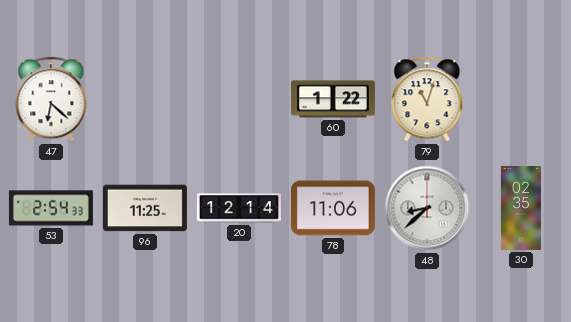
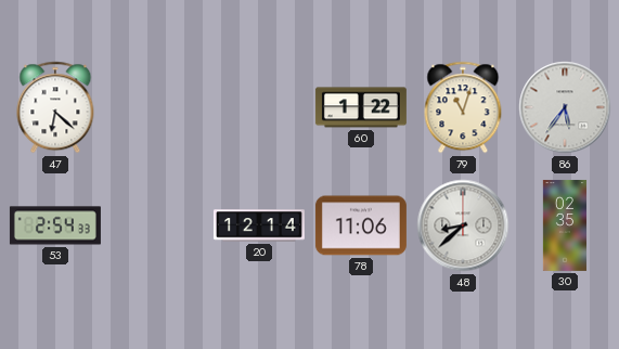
86: none -> 5:36
96: 11:25 -> none
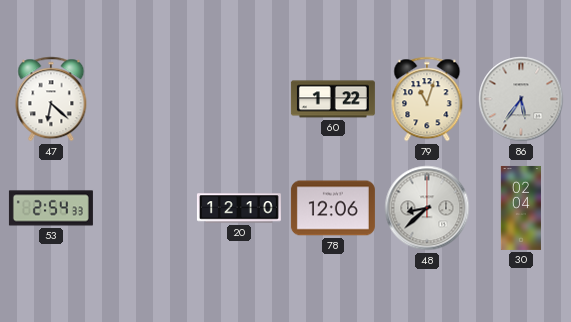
20: 12:14 -> 12:10
78: 11:06 -> 12:06
30: 02:35 -> 02:04
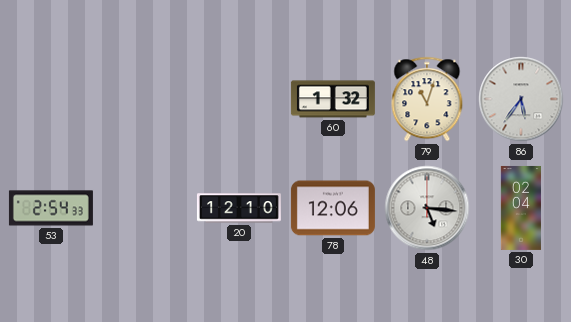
47: 6:22 -> none
60: 1:22 -> 1:32
48: 8:38 -> 5:16
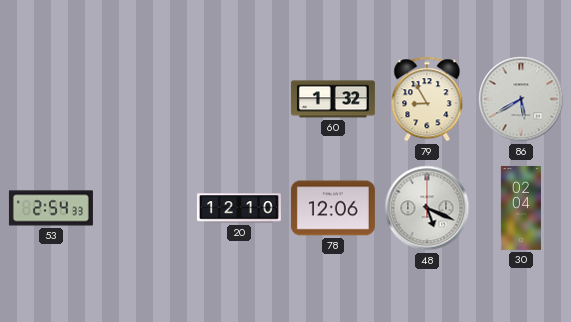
79: 11:03 -> 8:55
86: 5:36 -> 5:40
48: 5:16 -> 5:19
